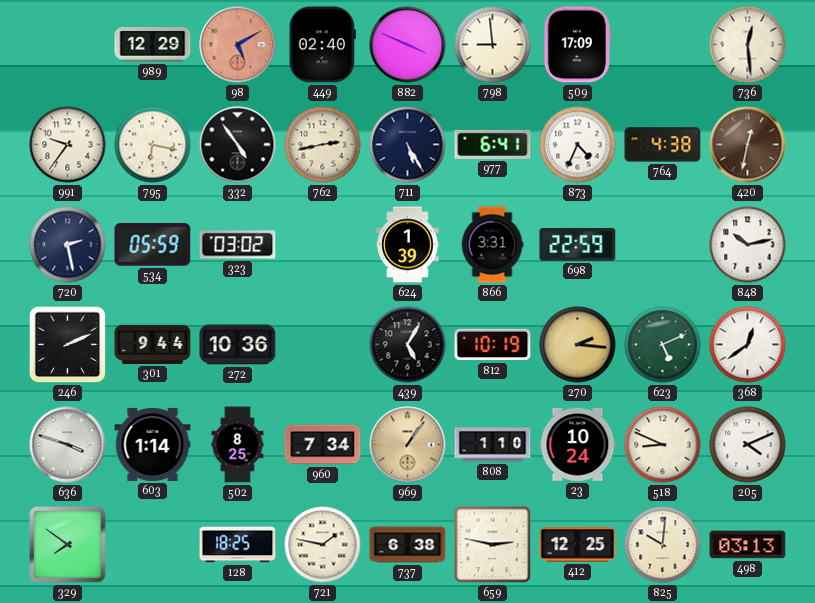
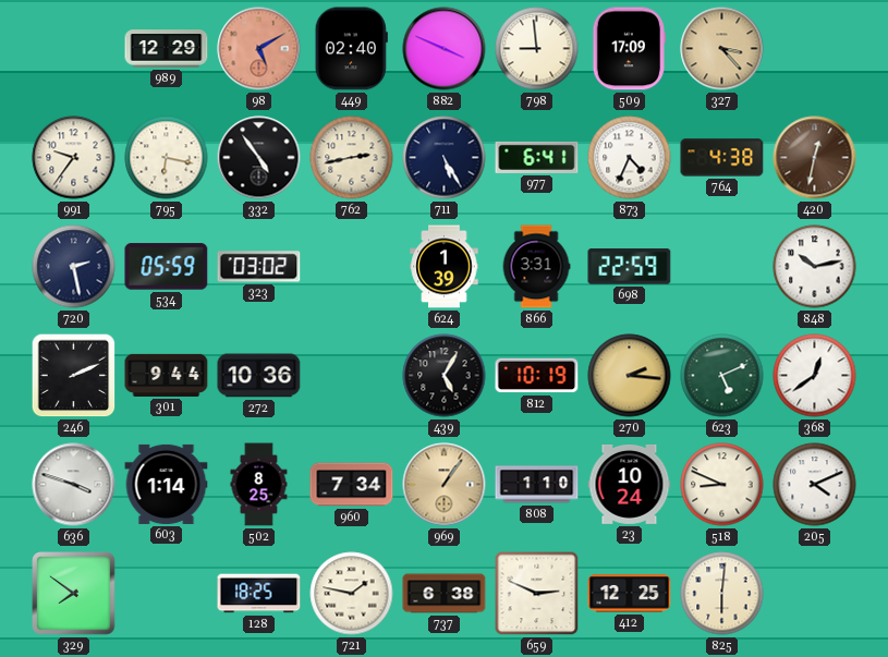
327: none -> 3:23
736: 12:29 -> none
659: 2:47 -> 2:49
825: 10:01 -> 6:01
498: 03:13 -> none
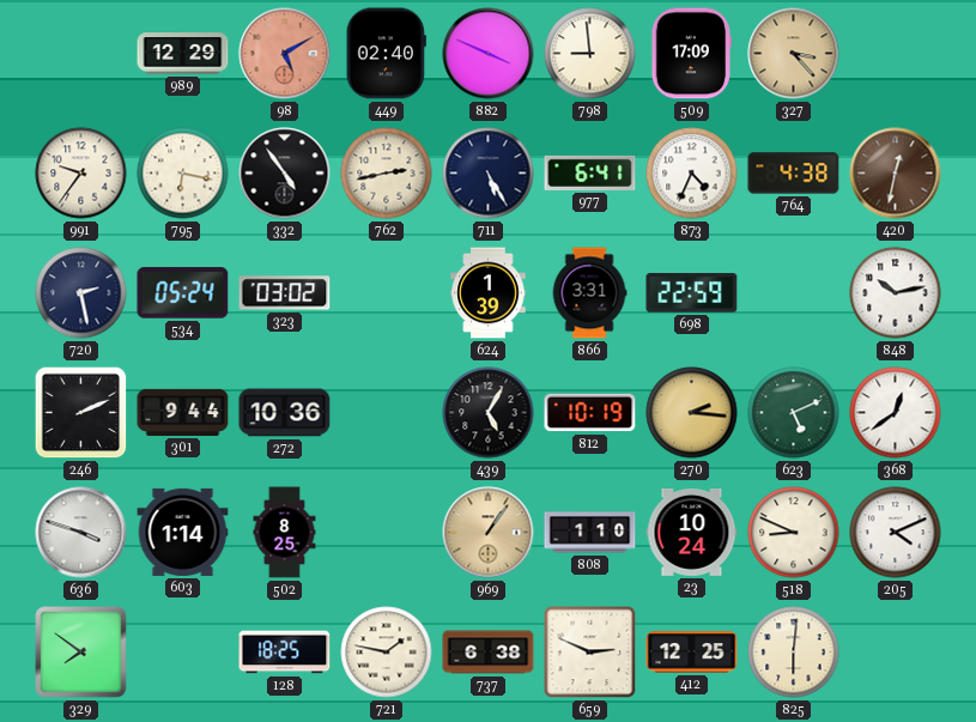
534: 05:59 -> 05:24
960: 7:34 -> none
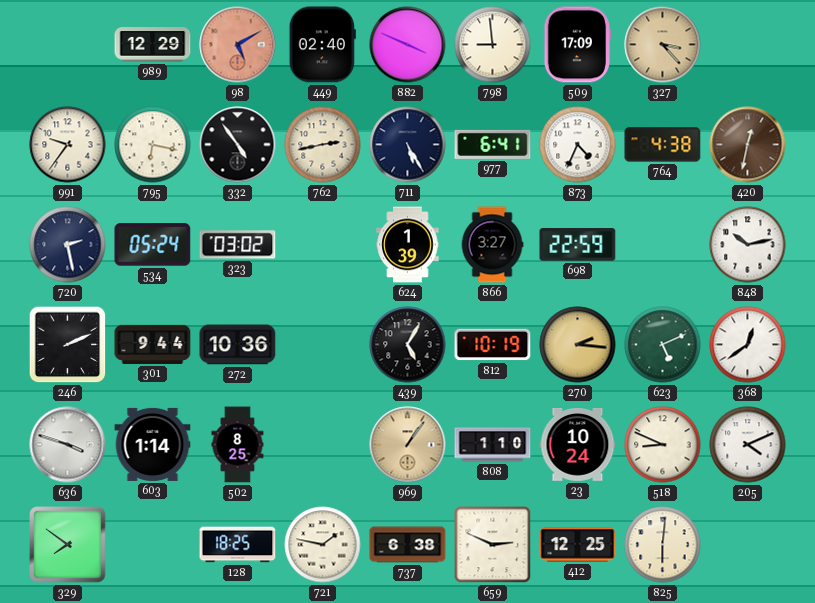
866: 3:31 -> 3:27
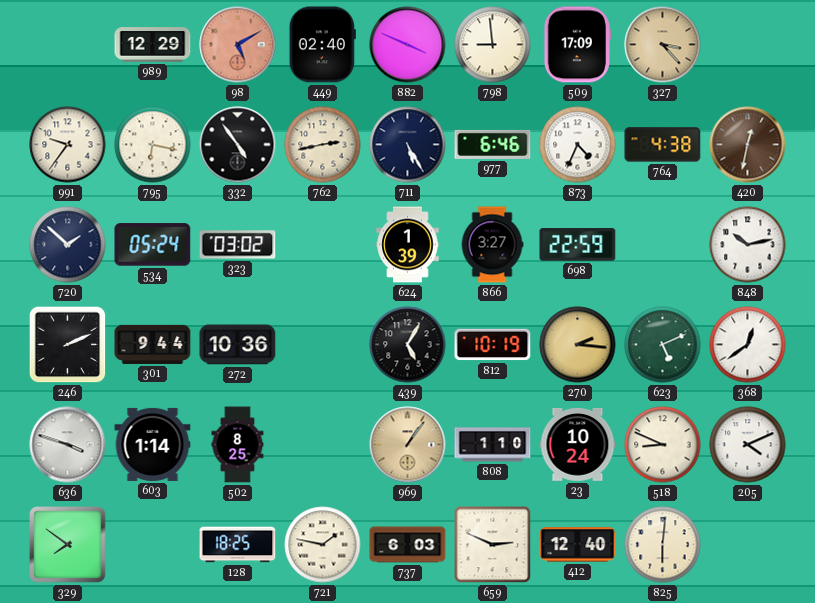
977: 6:41 -> 6:46
720: 2:28 -> 1:52
737: 6:38 -> 6:03
412: 12:25 -> 12:40
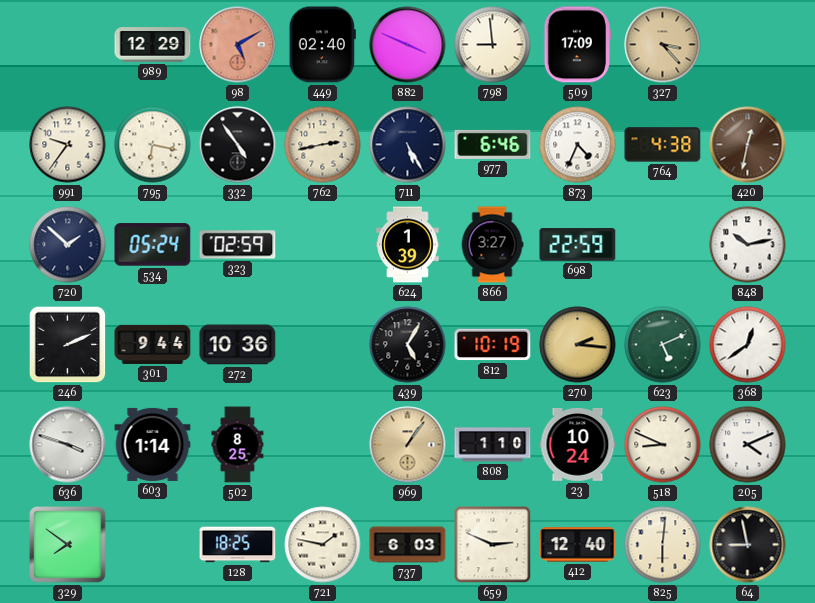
323: 03:02 -> 02:59
64: none -> 8:58
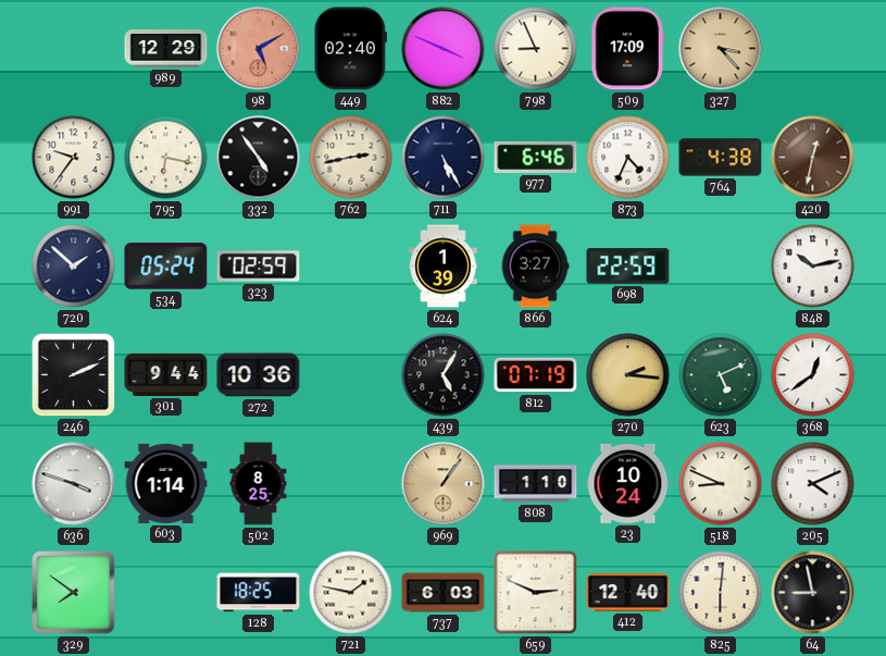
798: 8:59 -> 8:56
812: 10:19 -> 07:19
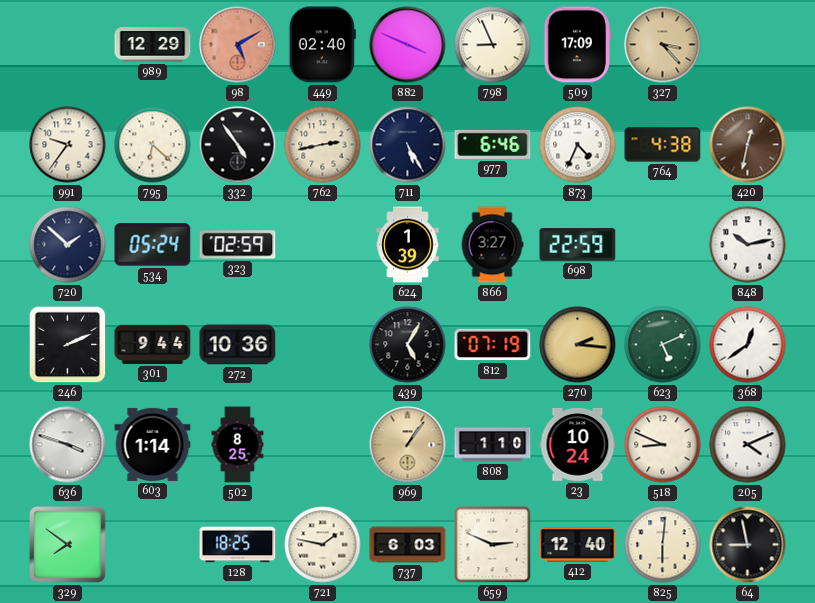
795: 6:17 -> 6:22
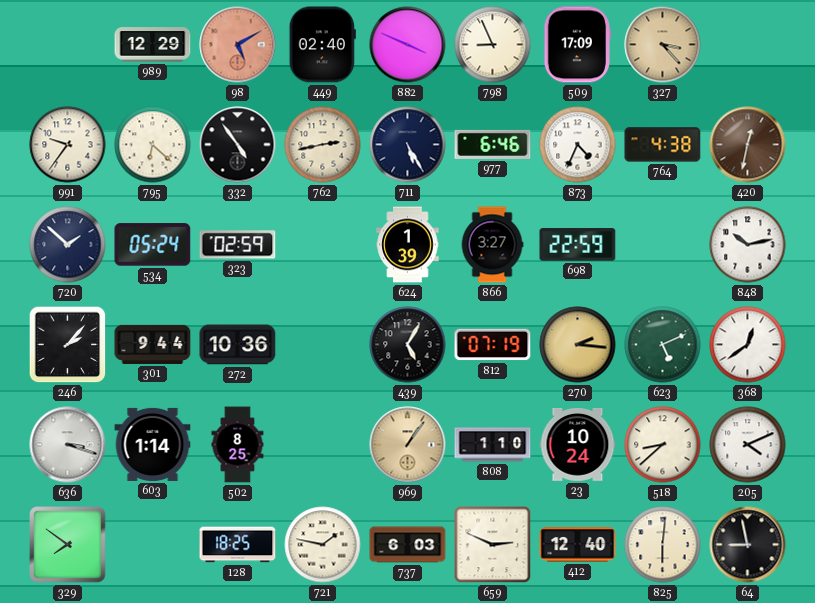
246: 2:11 -> 2:07
636: 3:48 -> 3:18
518: 8:49 -> 8:38
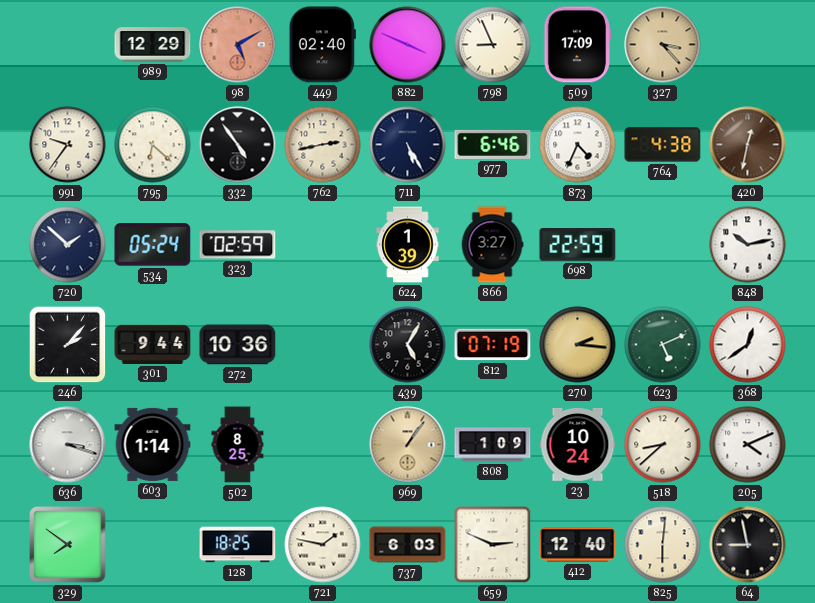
808: 1:10 -> 1:09
